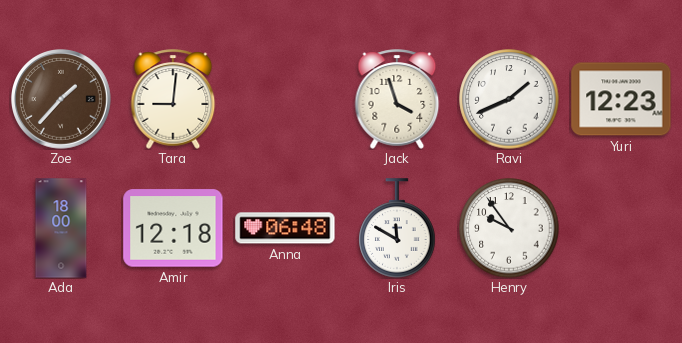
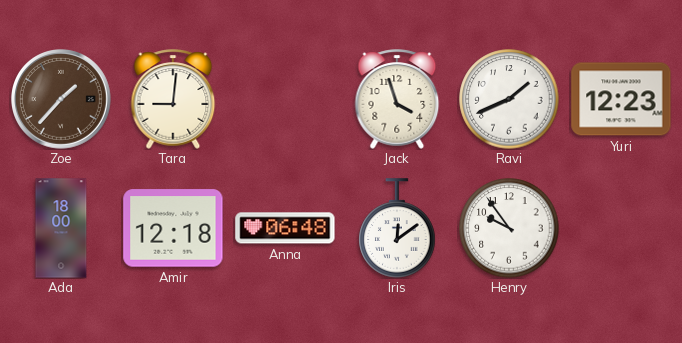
Iris: 11:50 -> 12:09
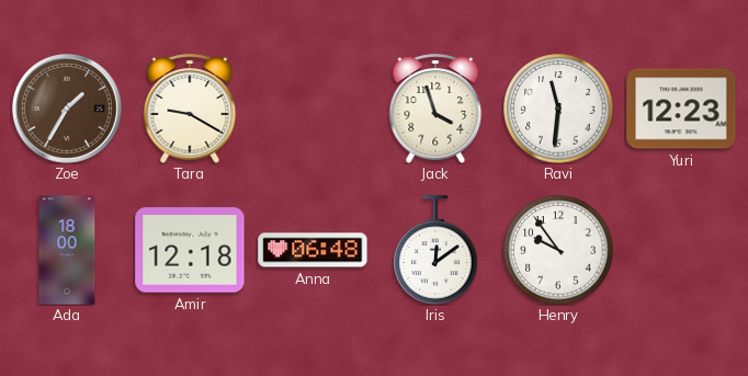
Zoe: 1:37 -> 1:35
Tara: 9:01 -> 9:20
Ravi: 1:41 -> 11:31
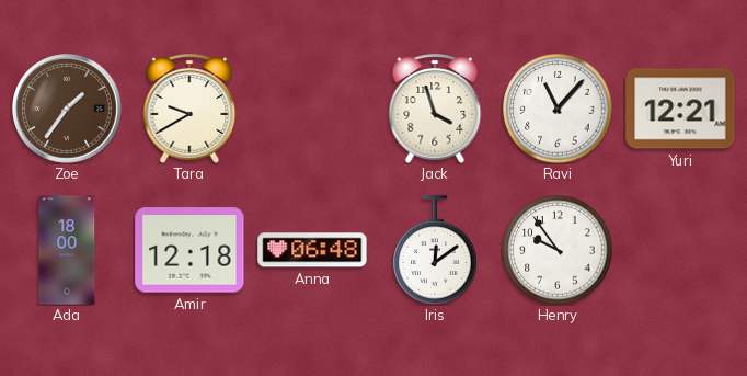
Zoe: 1:35 -> 1:36
Tara: 9:20 -> 9:40
Ravi: 11:31 -> 11:07
Yuri: 12:23 -> 12:21
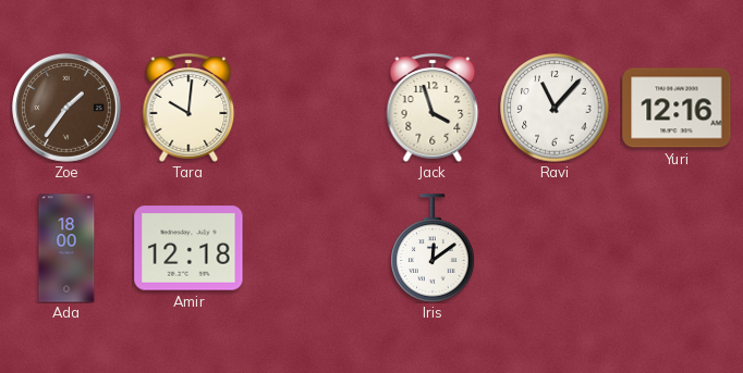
Tara: 9:40 -> 10:01
Yuri: 12:21 -> 12:16
Anna: 06:48 -> none
Henry: 9:54 -> none
